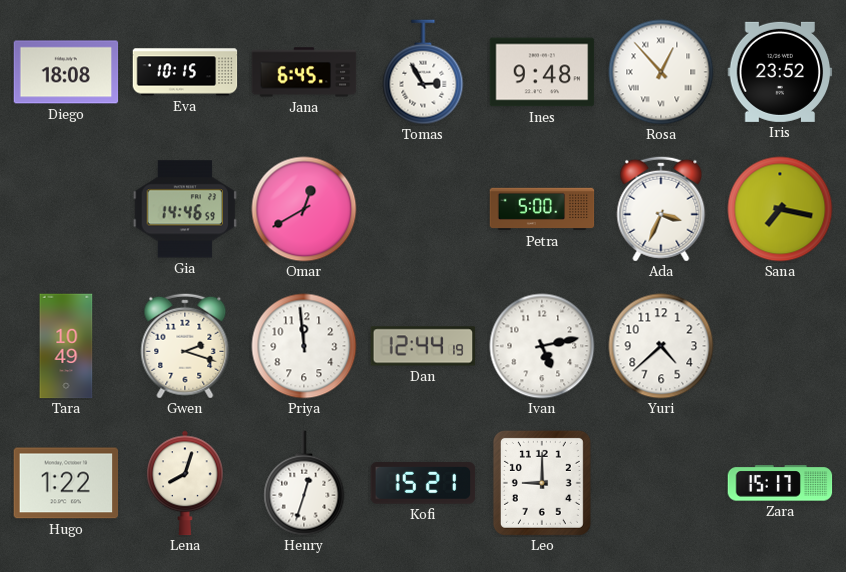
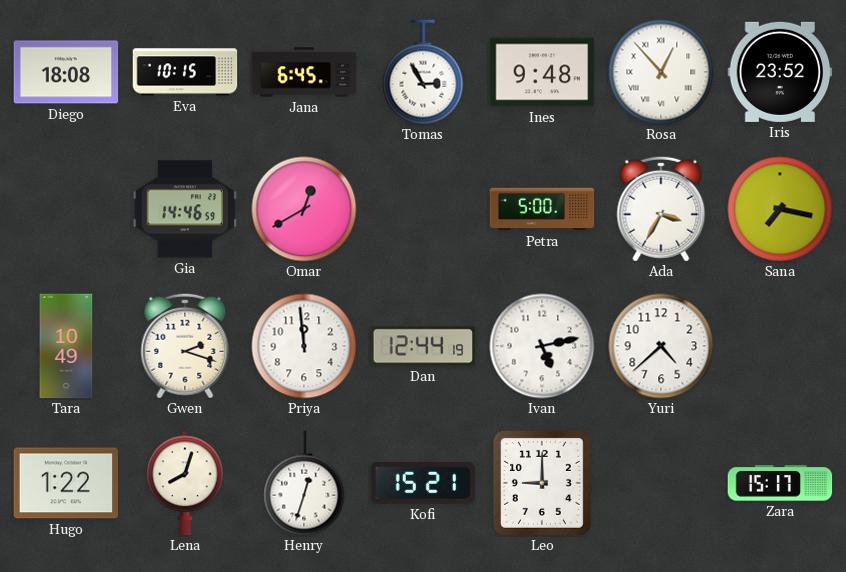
Ada: 3:34 -> 3:35
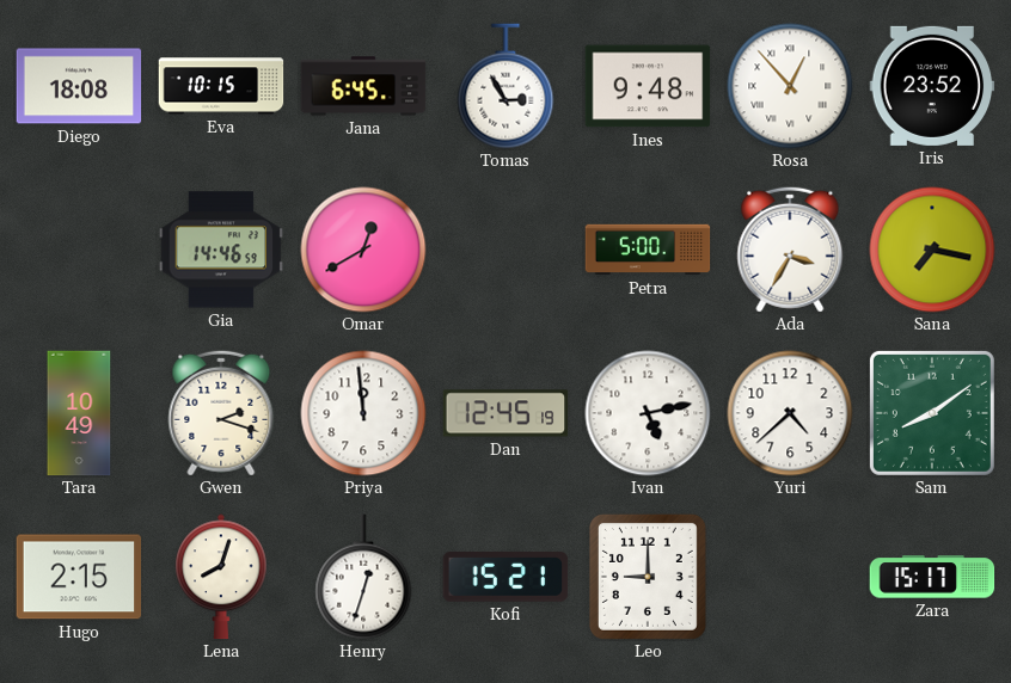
Dan: 12:44 -> 12:45
Sam: none -> 8:09
Hugo: 1:22 -> 2:15
